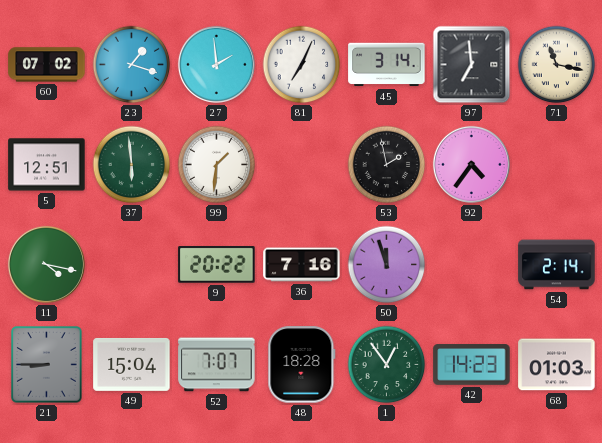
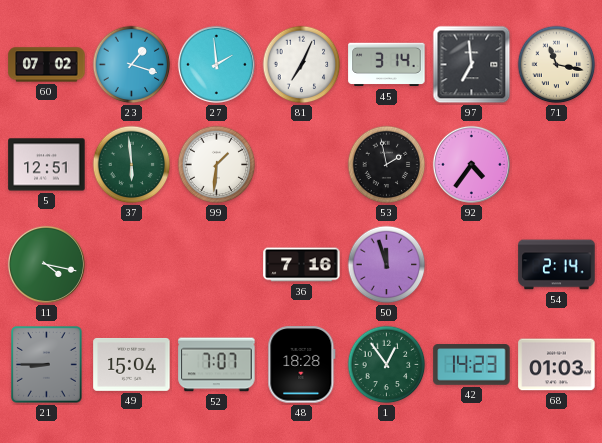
9: 20:22 -> none
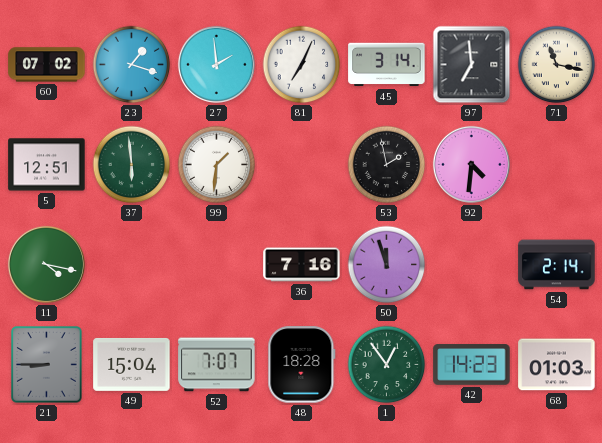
92: 4:36 -> 4:31
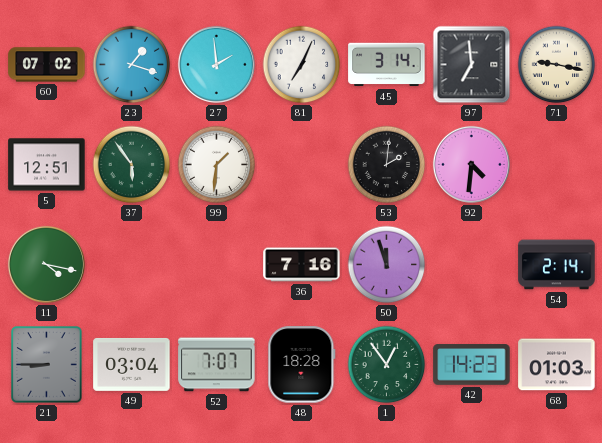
71: 11:17 -> 9:17
37: 5:59 -> 5:54
53: 1:58 -> 2:01
49: 15:04 -> 03:04
